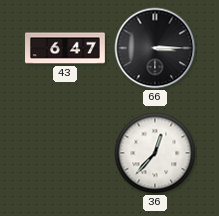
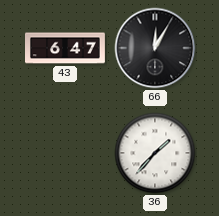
66: 3:15 -> 12:05
36: 12:37 -> 1:37
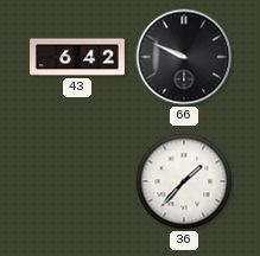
43: 6:47 -> 6:42
66: 12:05 -> 9:49
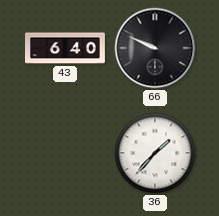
43: 6:42 -> 6:40
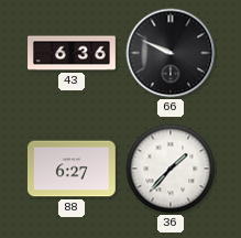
43: 6:40 -> 6:36
88: none -> 6:27
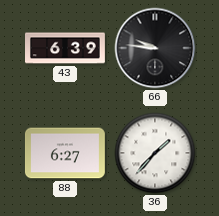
43: 6:36 -> 6:39
66: 9:49 -> 9:46
